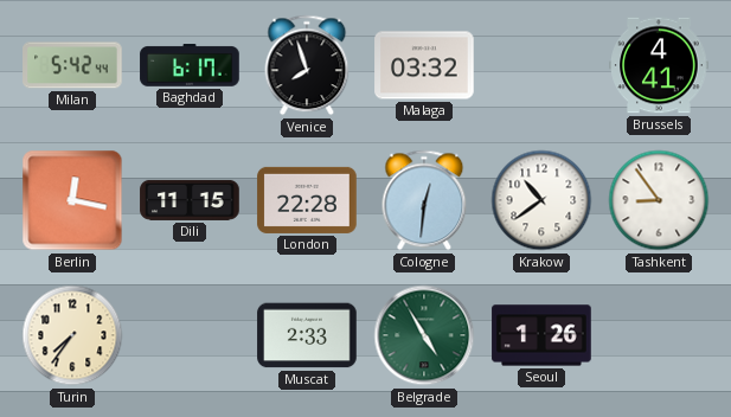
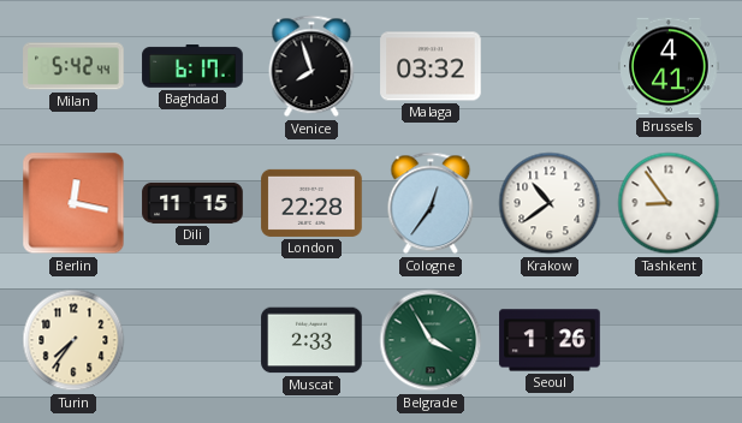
Cologne: 12:31 -> 12:36
Belgrade: 4:55 -> 3:55
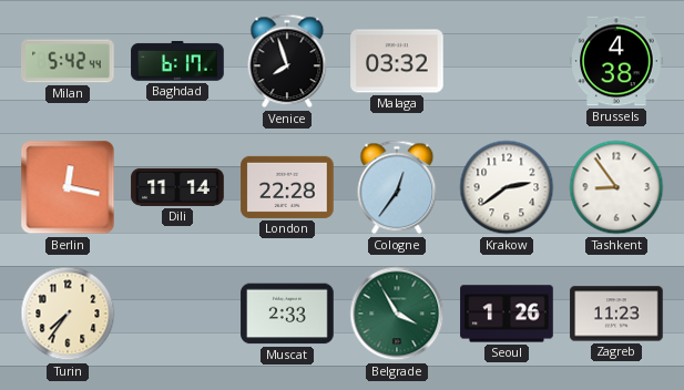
Brussels: 4:41 -> 4:38
Dili: 11:15 -> 11:14
Krakow: 10:39 -> 2:39
Zagreb: none -> 11:23
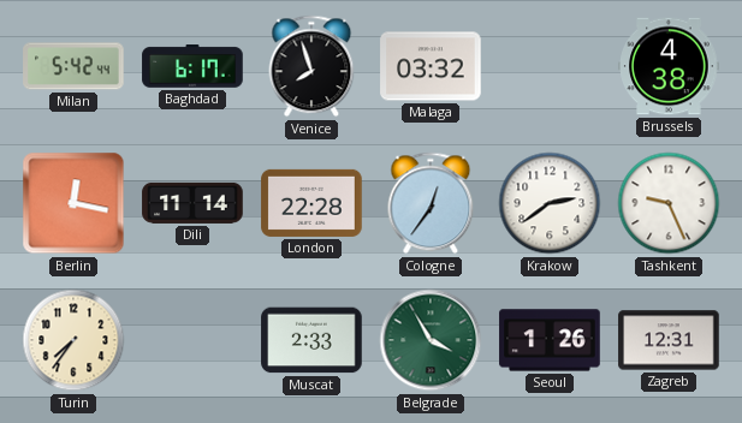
Tashkent: 8:54 -> 9:26
Zagreb: 11:23 -> 12:31
